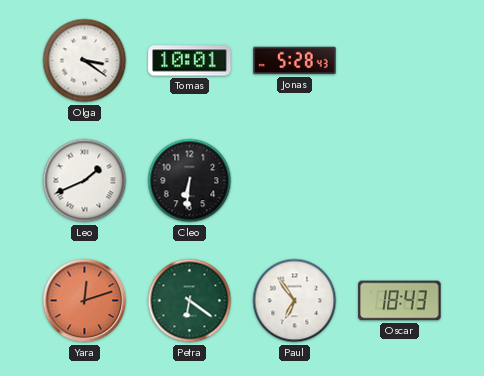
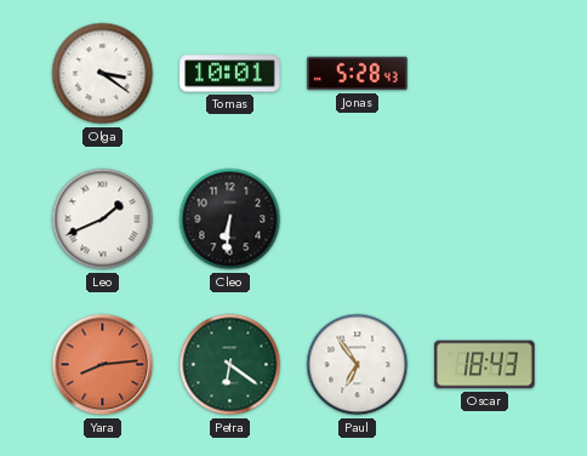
Yara: 12:12 -> 8:14
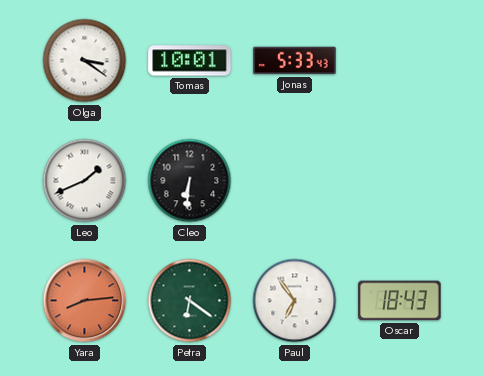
Jonas: 5:28 -> 5:33
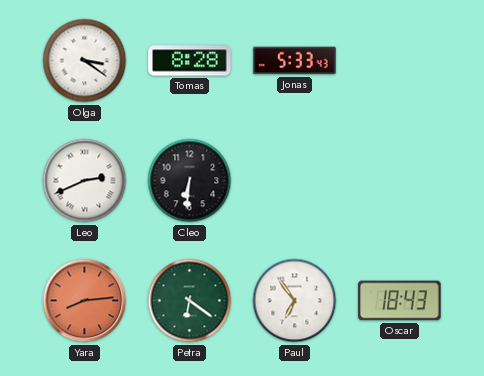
Tomas: 10:01 -> 8:28
Leo: 1:41 -> 2:41
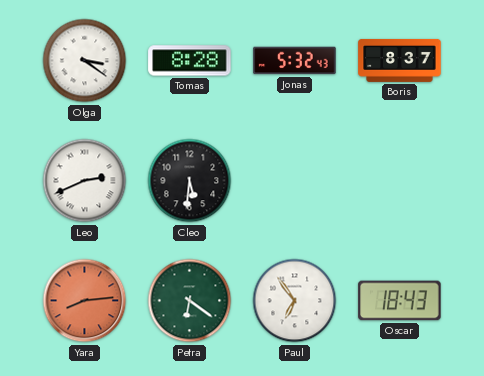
Jonas: 5:33 -> 5:32
Boris: none -> 8:37
Cleo: 6:31 -> 5:31
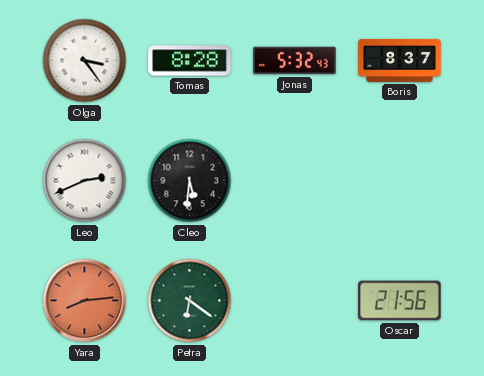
Olga: 3:21 -> 3:24
Paul: 6:54 -> none
Oscar: 18:43 -> 21:56
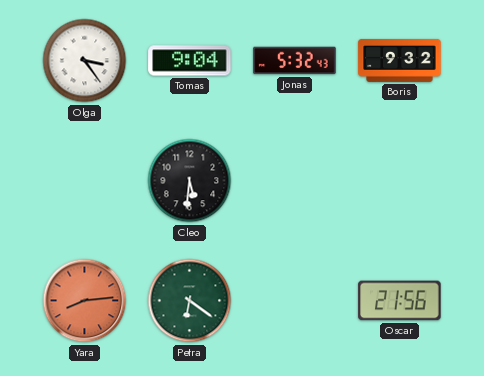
Tomas: 8:28 -> 9:04
Boris: 8:37 -> 9:32
Leo: 2:41 -> none
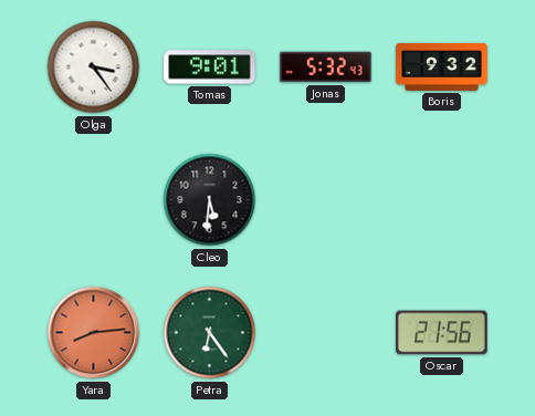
Tomas: 9:04 -> 9:01
Petra: 6:21 -> 6:24
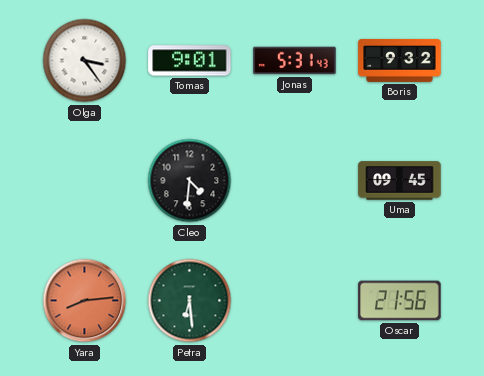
Jonas: 5:32 -> 5:31
Cleo: 5:31 -> 4:31
Uma: none -> 09:45
Petra: 6:24 -> 6:29
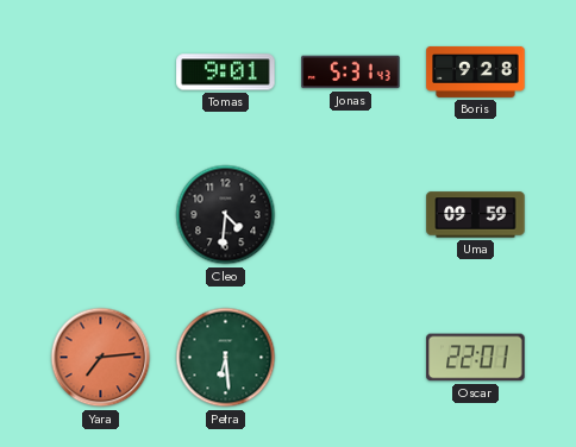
Olga: 3:24 -> none
Boris: 9:32 -> 9:28
Uma: 09:45 -> 09:59
Yara: 8:14 -> 7:14
Oscar: 21:56 -> 22:01
